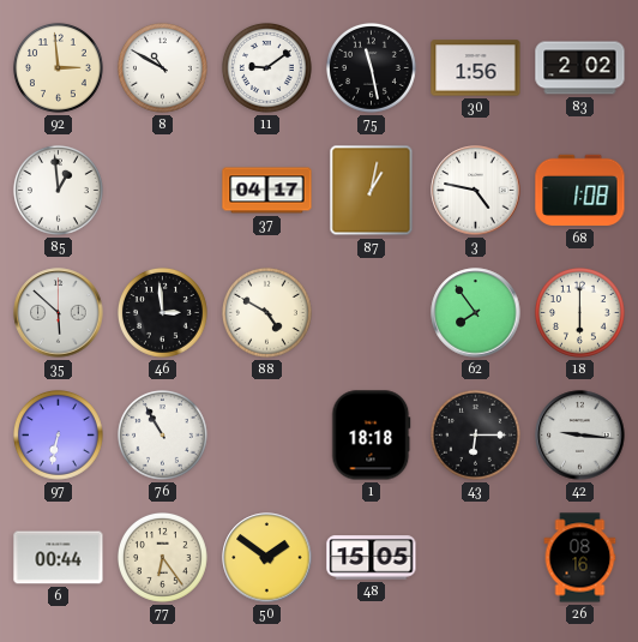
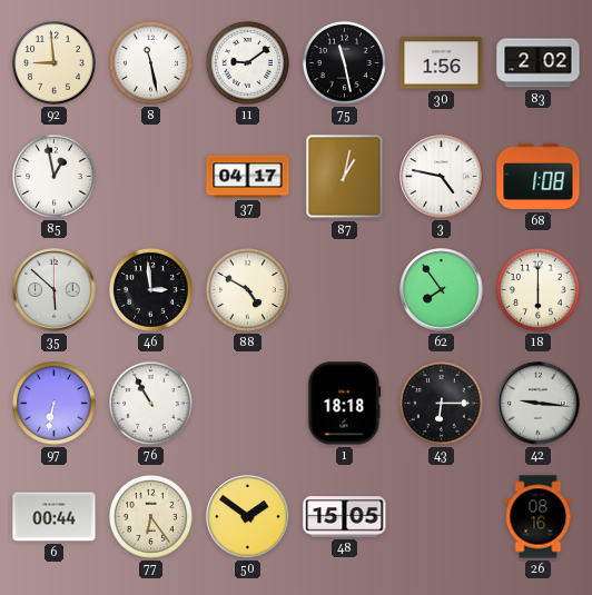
92: 2:59 -> 8:59
8: 10:50 -> 11:28
85: 12:59 -> 12:58
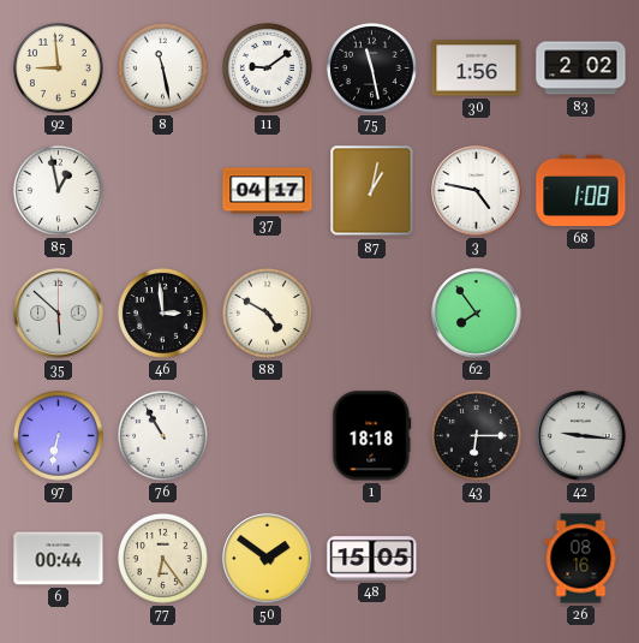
18: 6:00 -> none
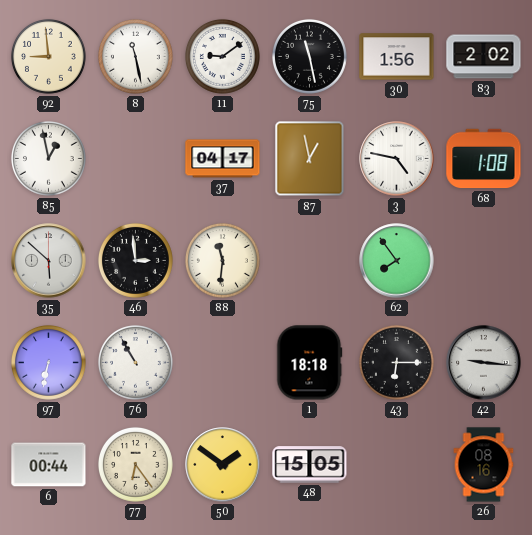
87: 1:02 -> 12:58
88: 4:50 -> 11:31
